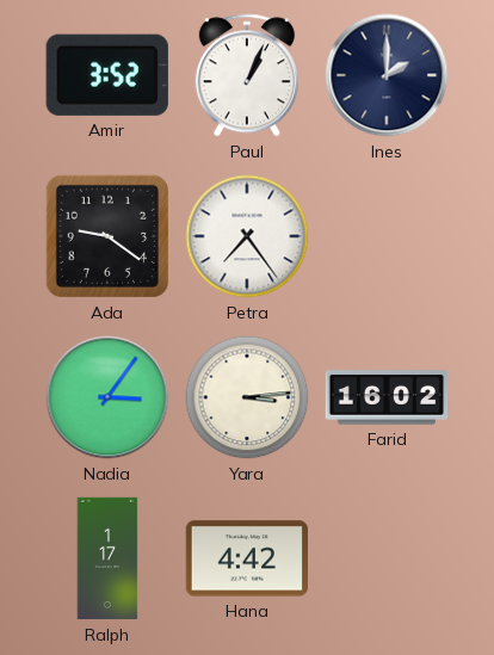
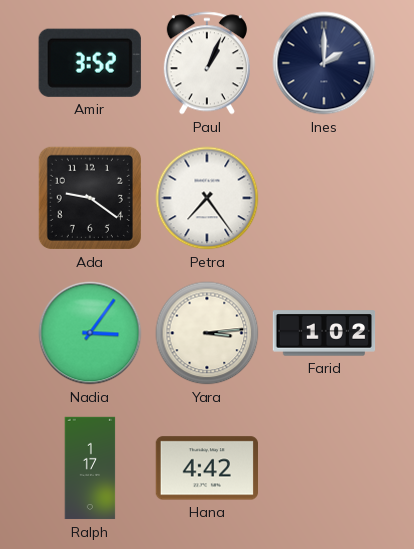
Farid: 16:02 -> 1:02
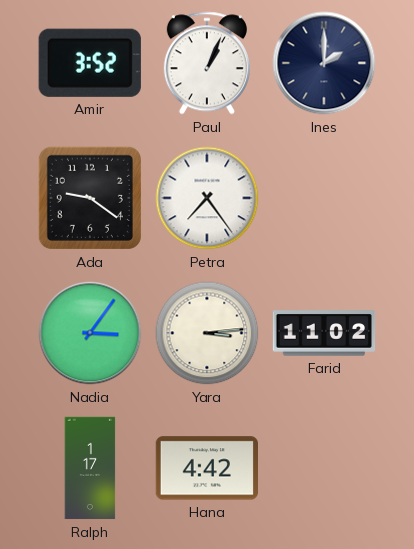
Farid: 1:02 -> 11:02
